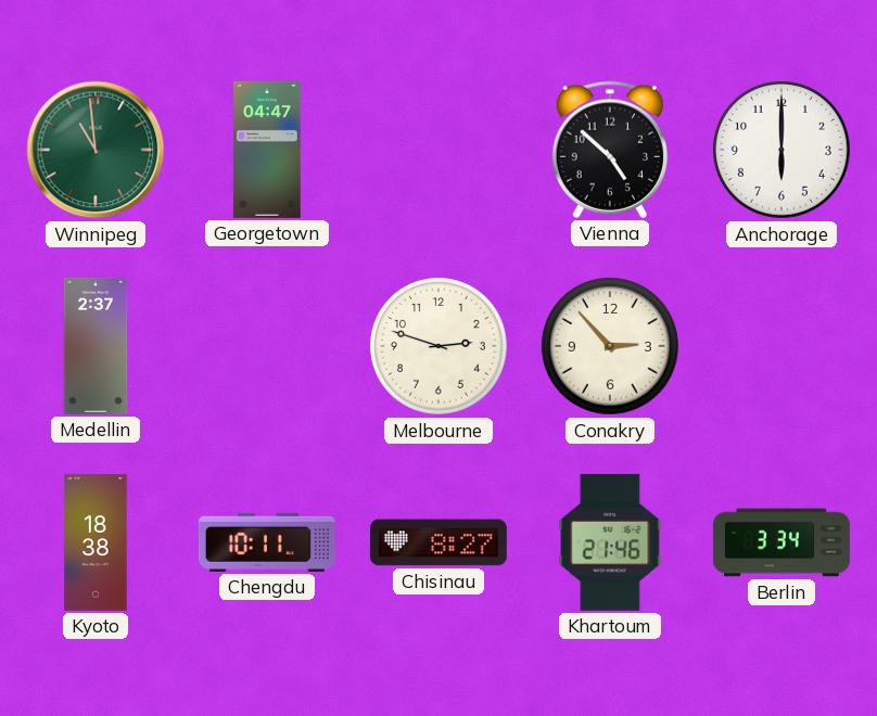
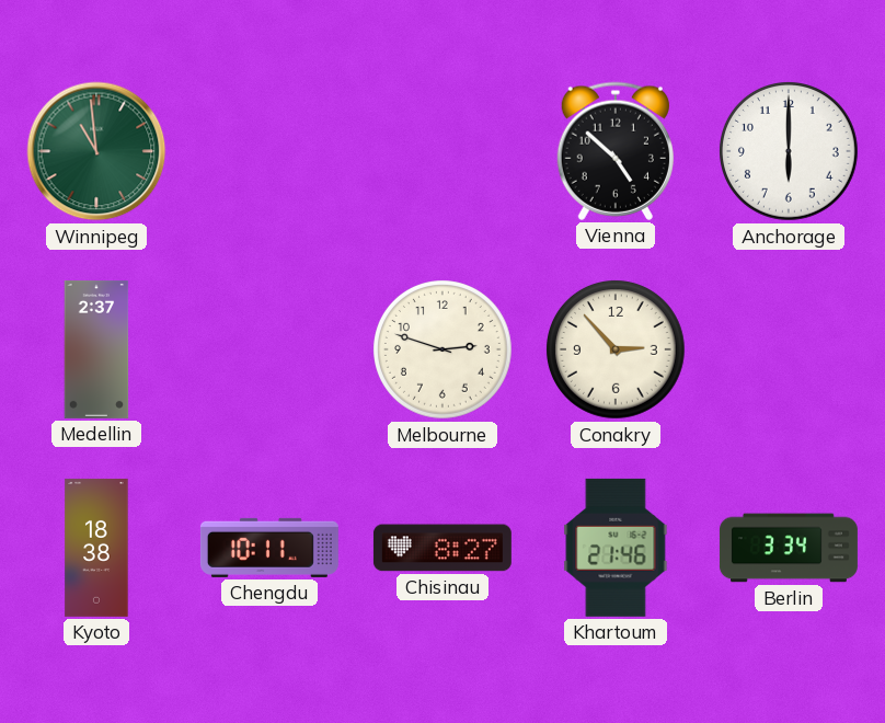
Georgetown: 04:47 -> none
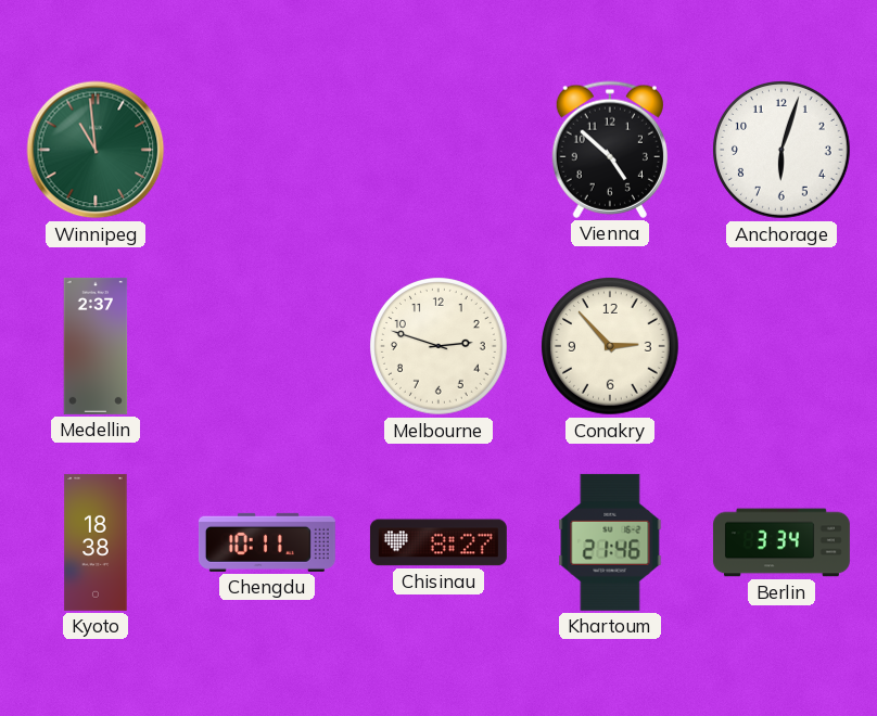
Anchorage: 6:00 -> 6:03
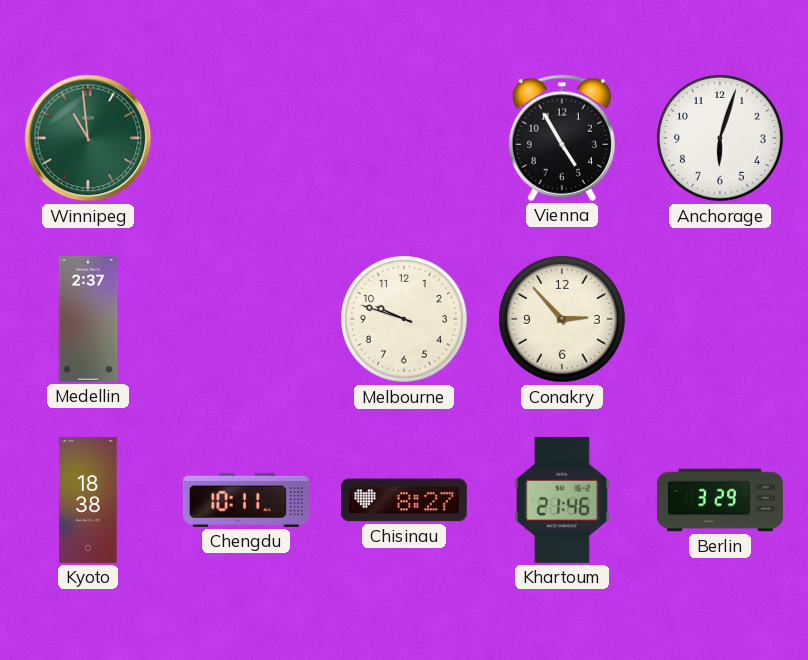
Vienna: 4:52 -> 4:55
Melbourne: 2:48 -> 9:48
Berlin: 3:34 -> 3:29
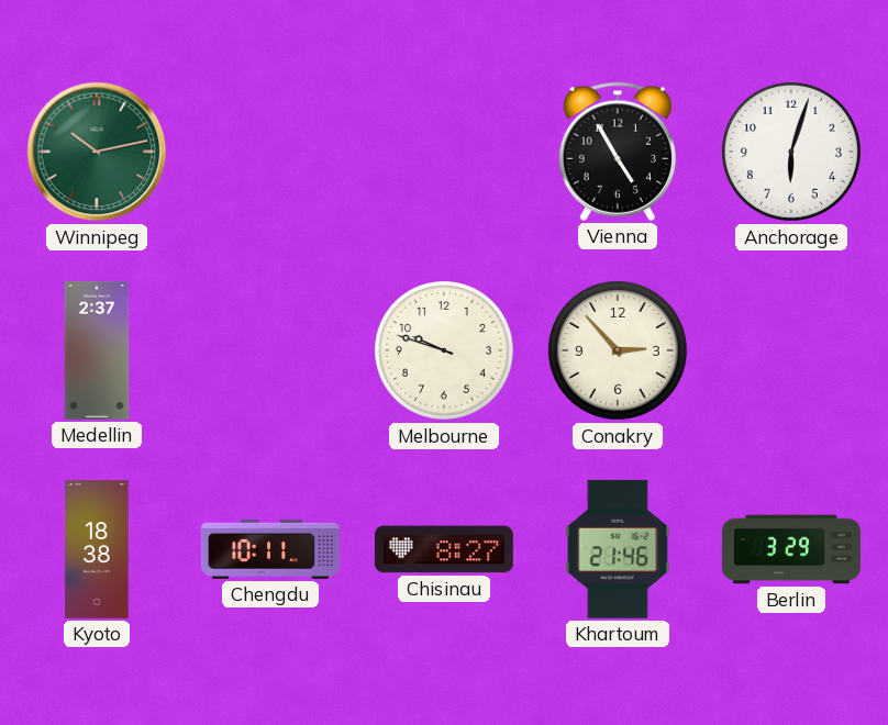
Winnipeg: 10:59 -> 10:13
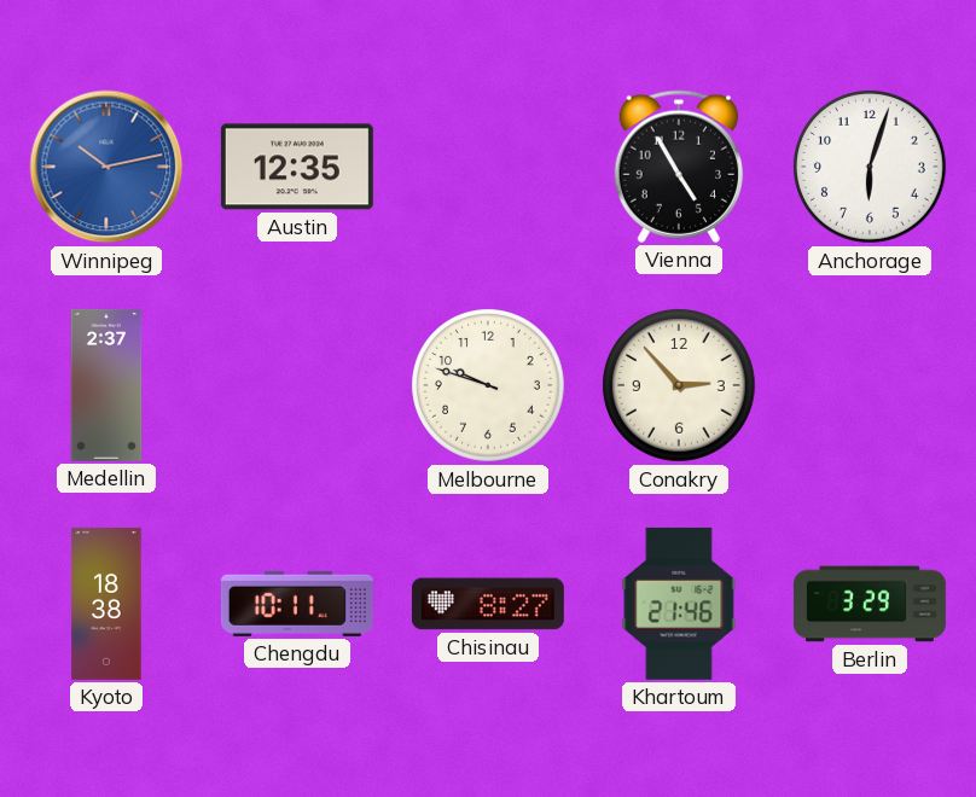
Winnipeg dial: green -> blue
Austin: none -> 12:35
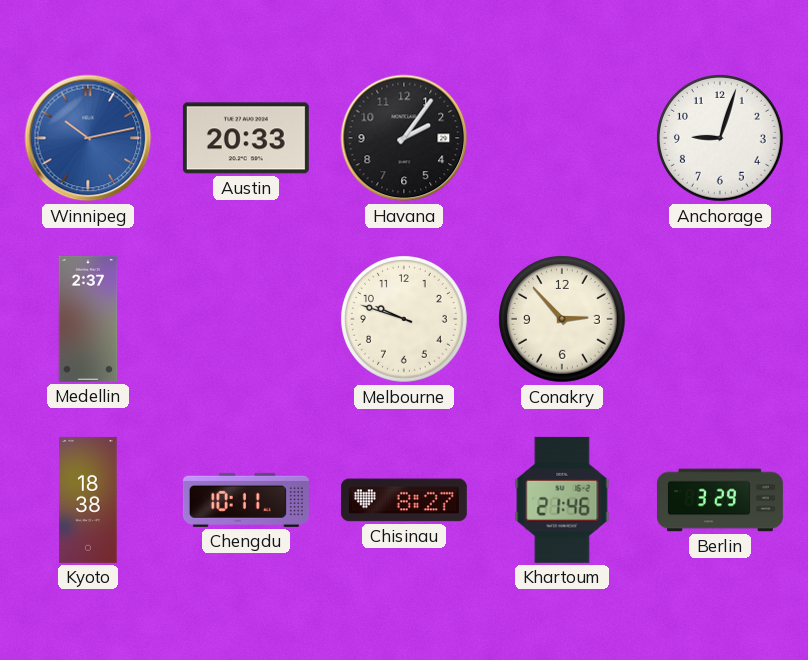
Austin: 12:35 -> 20:33
Havana: none -> 2:06
Vienna: 4:55 -> none
Anchorage: 6:03 -> 9:03
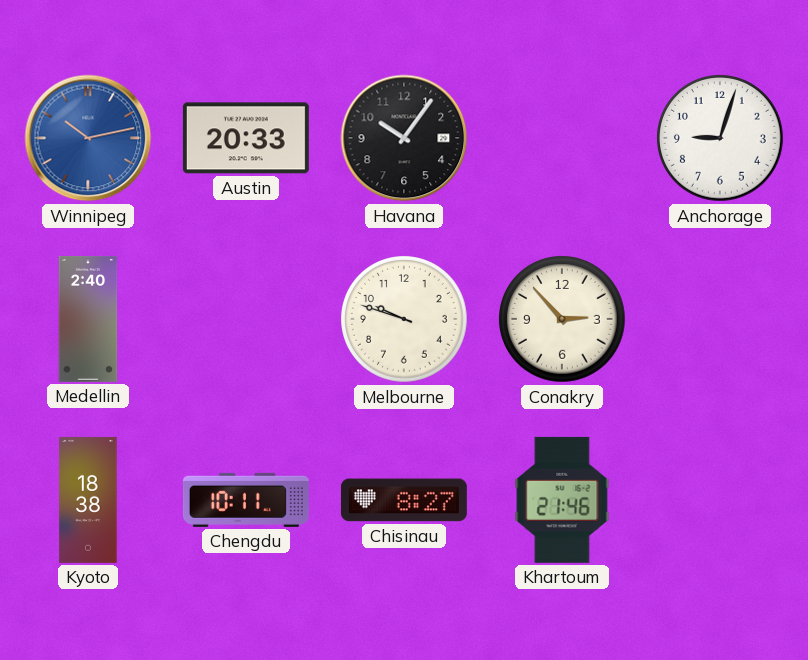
Havana: 2:06 -> 10:06
Medellin: 2:37 -> 2:40
Berlin: 3:29 -> none
